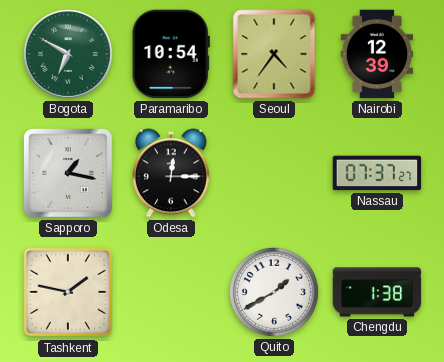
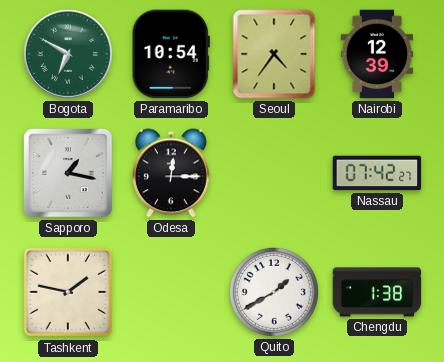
Nassau: 07:37 -> 07:42
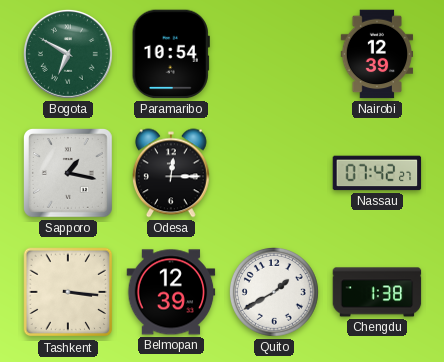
Seoul: 4:36 -> none
Tashkent: 1:47 -> 3:16
Belmopan: none -> 12:39
